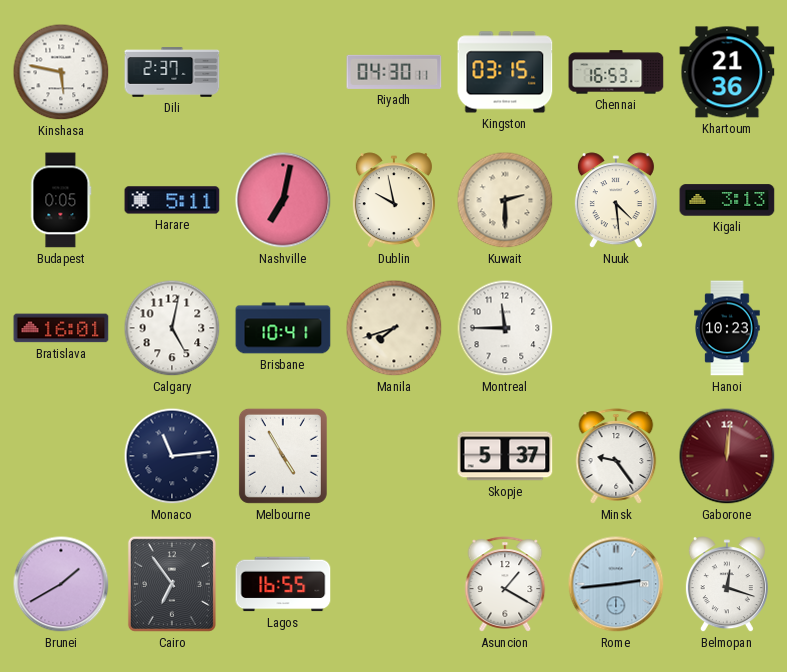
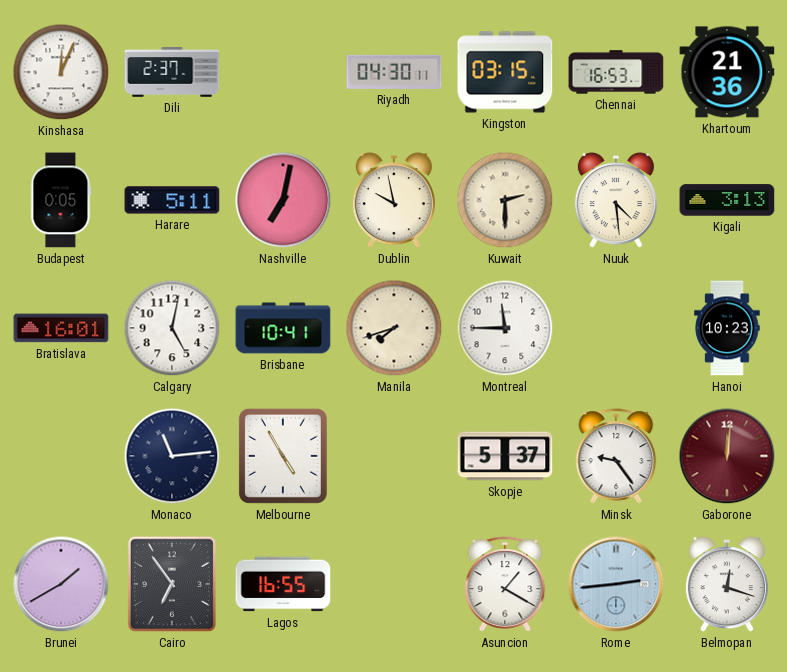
Kinshasa: 5:47 -> 12:04
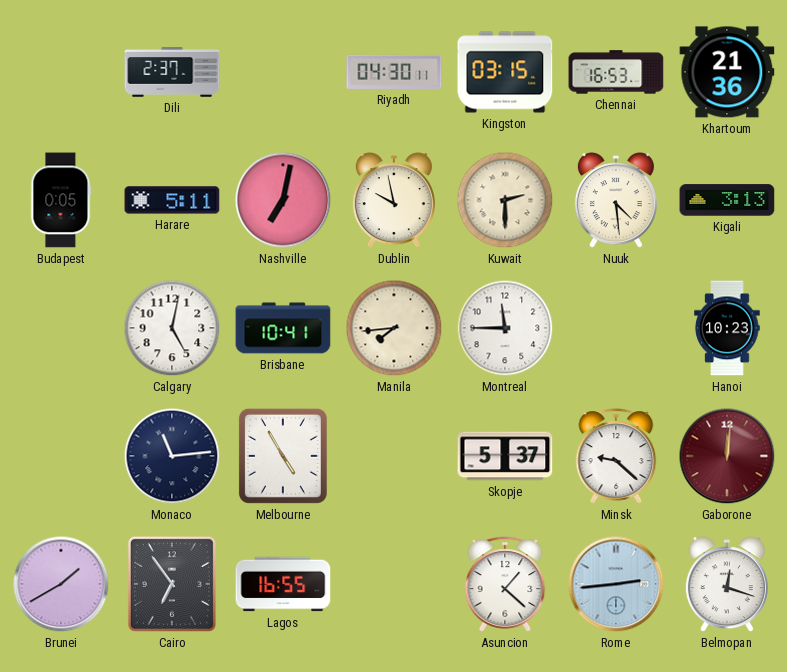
Kinshasa: 12:04 -> none
Bratislava: 16:01 -> none
Manila: 7:42 -> 7:44
Minsk: 9:24 -> 9:22
Asuncion: 1:20 -> 1:22
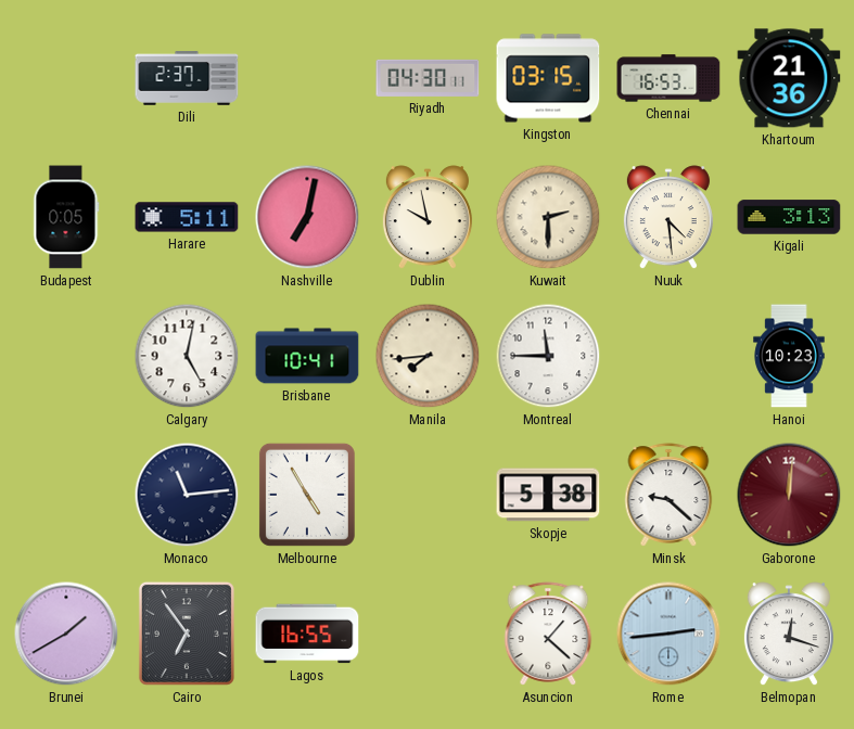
Skopje: 5:37 -> 5:38
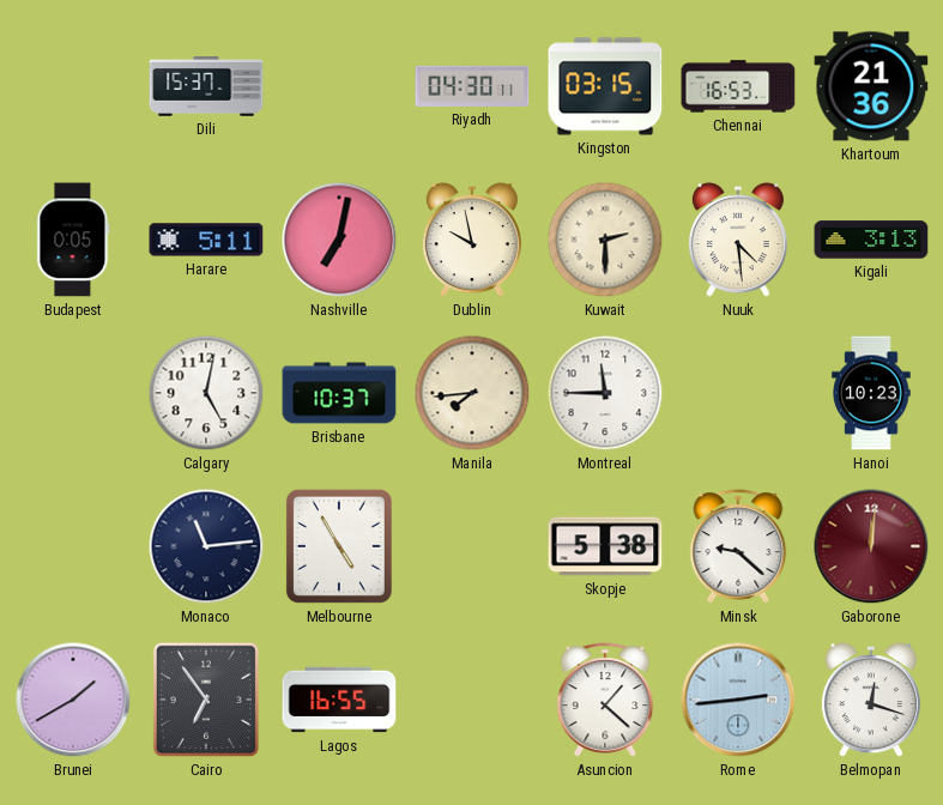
Dili: 2:37 -> 15:37
Brisbane: 10:41 -> 10:37
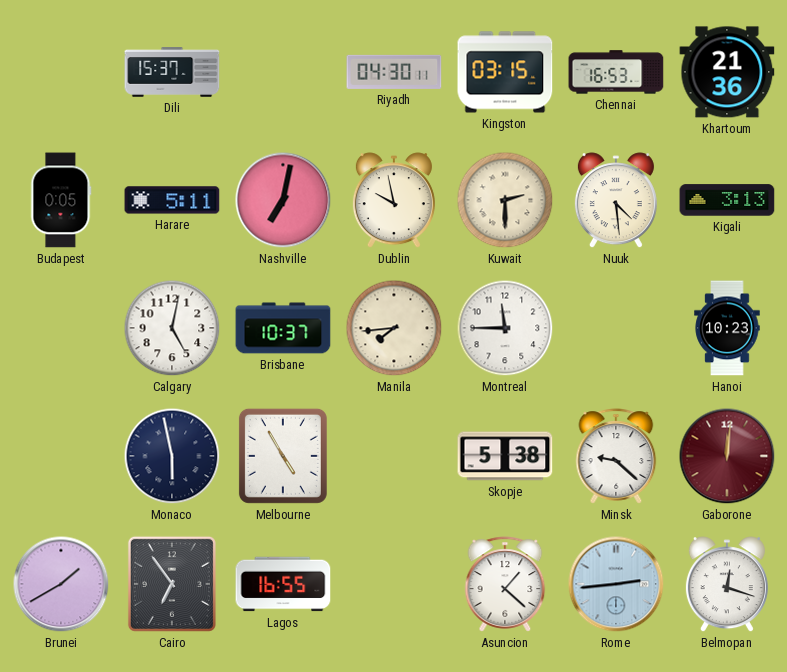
Monaco: 11:14 -> 5:58
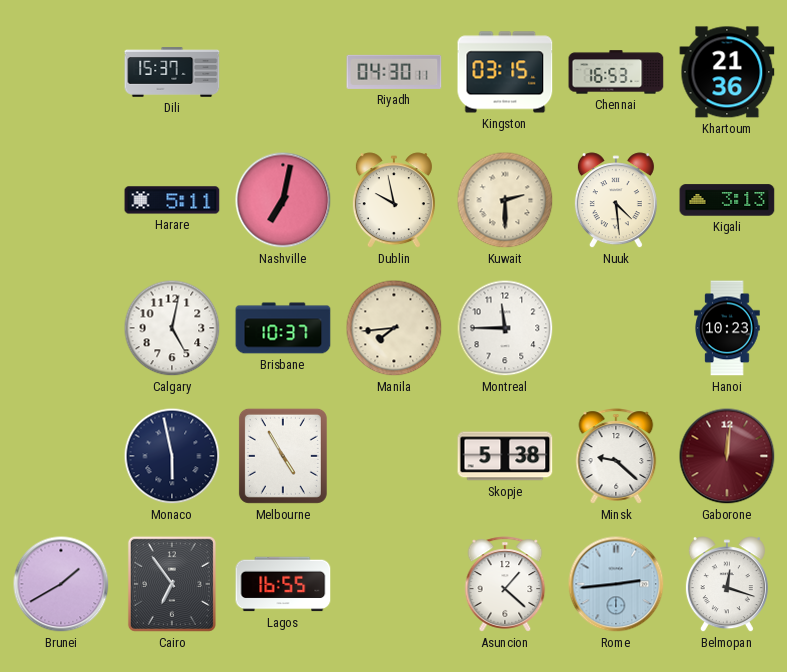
Budapest: 0:05 -> none
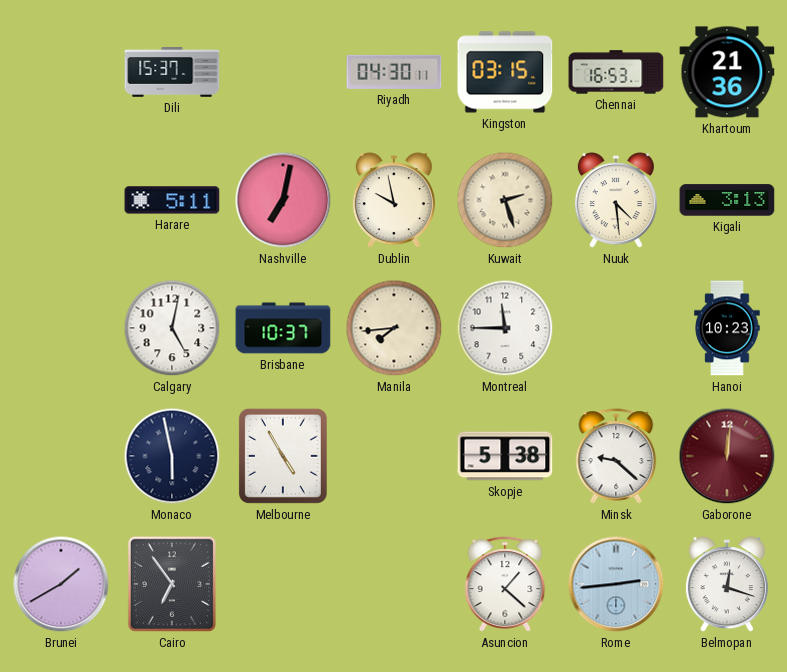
Kuwait: 2:30 -> 2:27
Lagos: 16:55 -> none
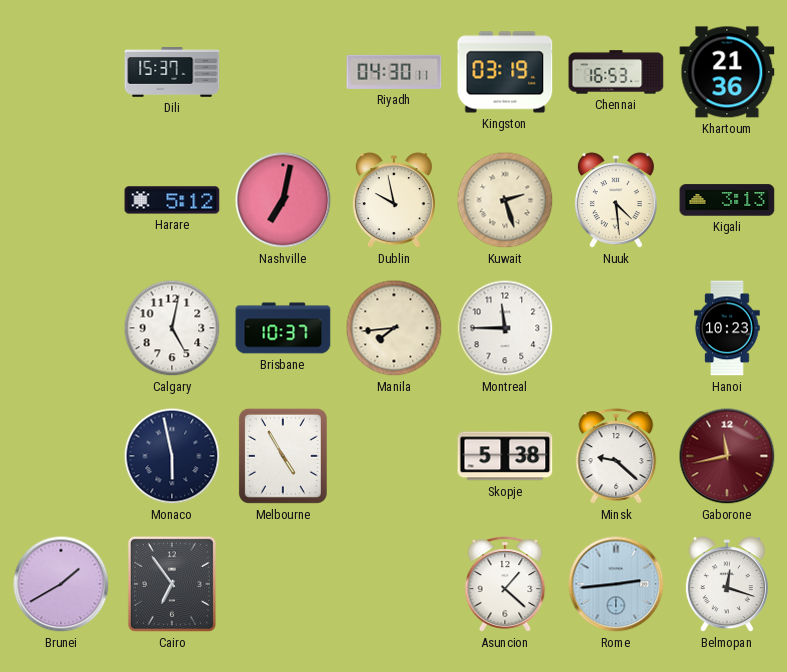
Kingston: 03:15 -> 03:19
Harare: 5:11 -> 5:12
Gaborone: 12:01 -> 11:43
